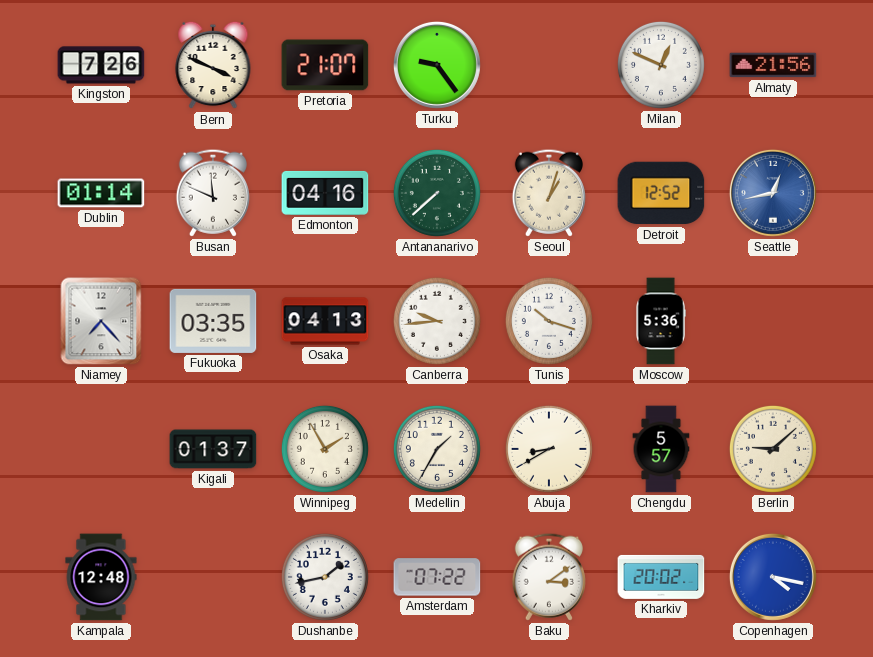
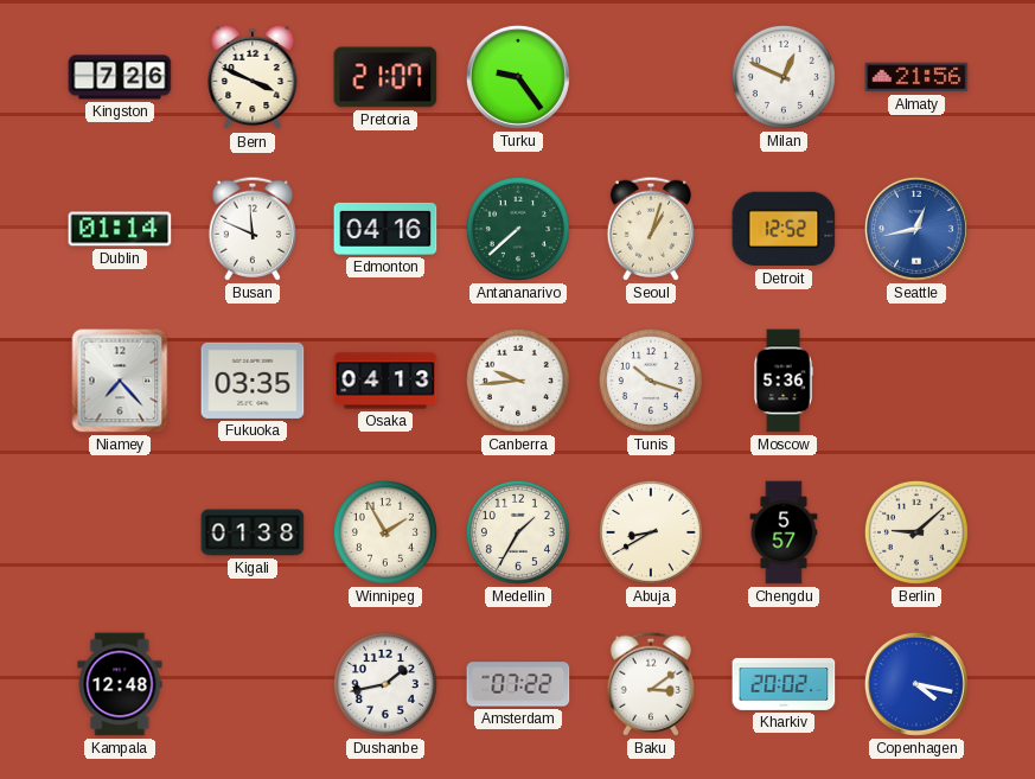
Kigali: 01:37 -> 01:38
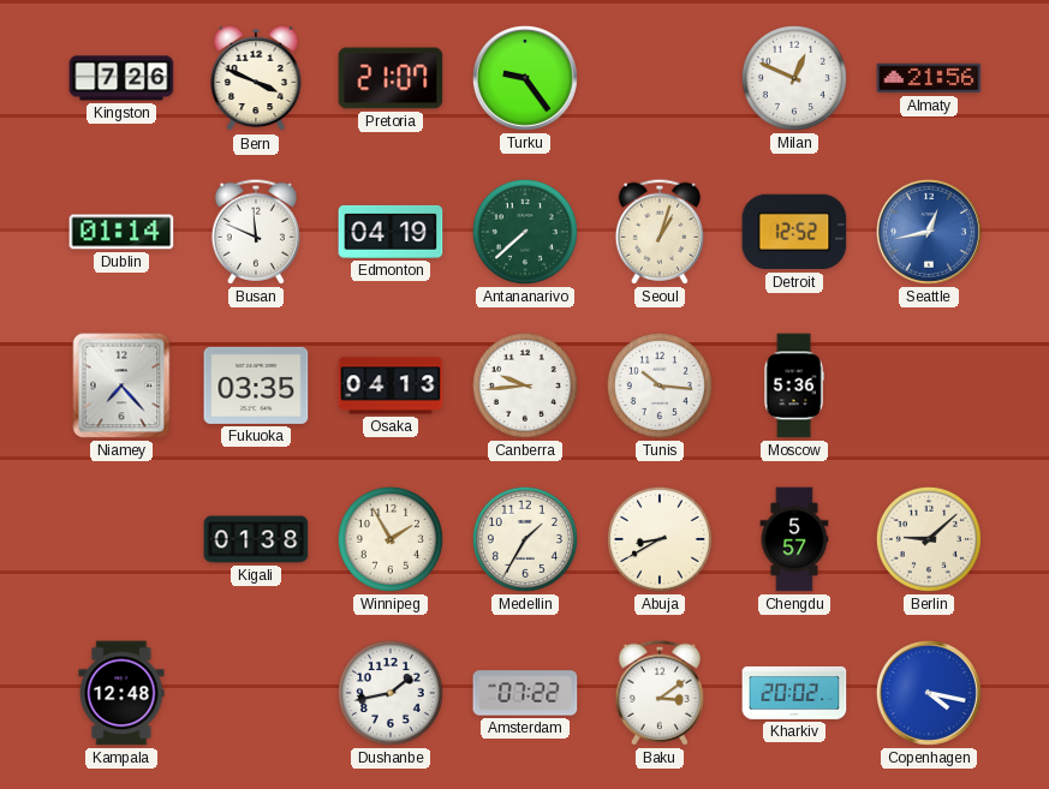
Edmonton: 04:16 -> 04:19
Tunis: 10:18 -> 10:16
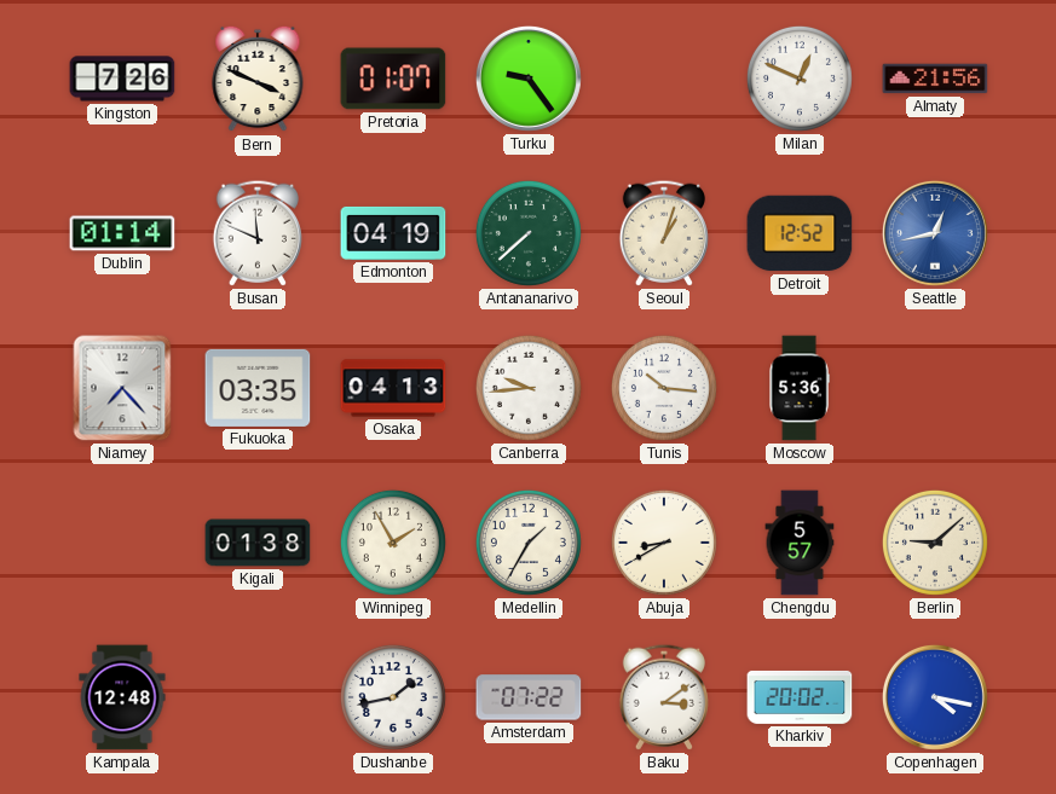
Pretoria: 21:07 -> 01:07
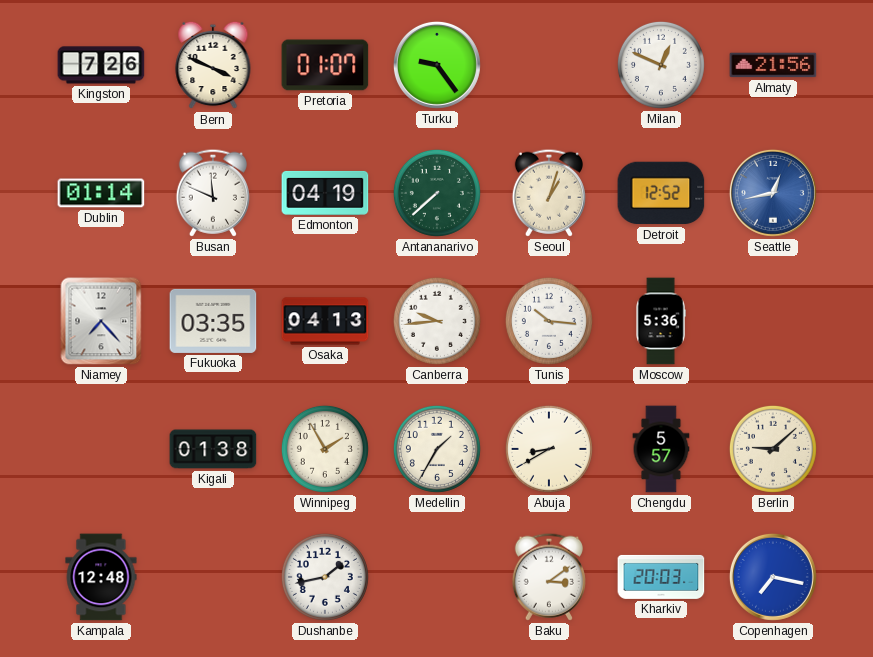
Amsterdam: 07:22 -> none
Kharkiv: 20:02 -> 20:03
Copenhagen: 4:17 -> 7:17
